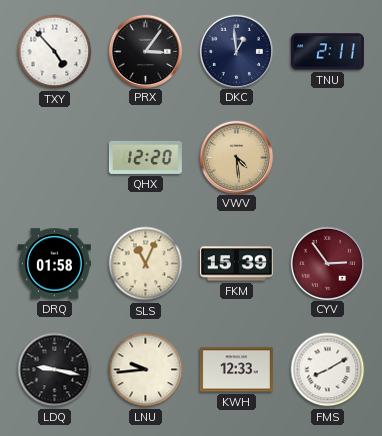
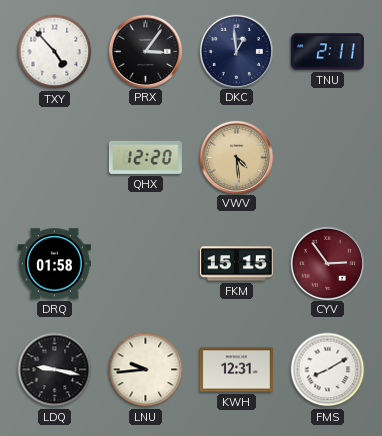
SLS: 11:04 -> none
FKM: 15:39 -> 15:15
KWH: 12:33 -> 12:31
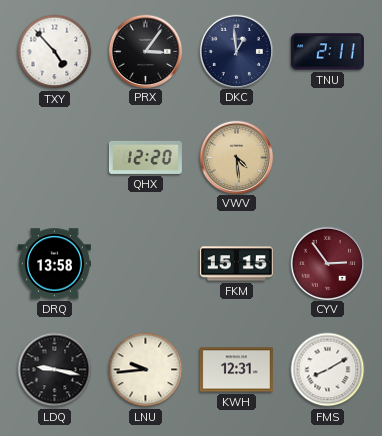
DRQ: 01:58 -> 13:58
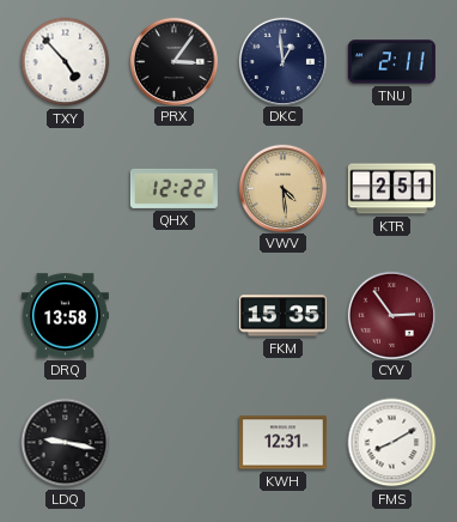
QHX: 12:20 -> 12:22
KTR: none -> 2:51
FKM: 15:15 -> 15:35
LNU: 9:44 -> none
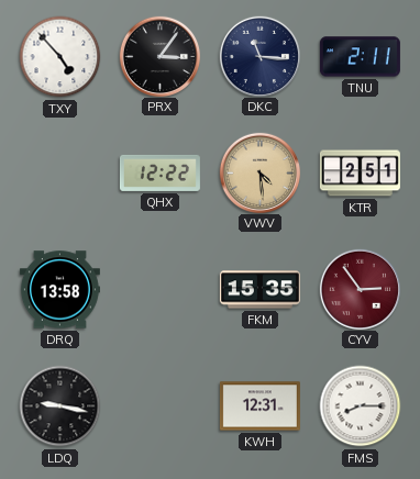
DKC: 12:59 -> 11:16
FMS: 8:10 -> 8:15
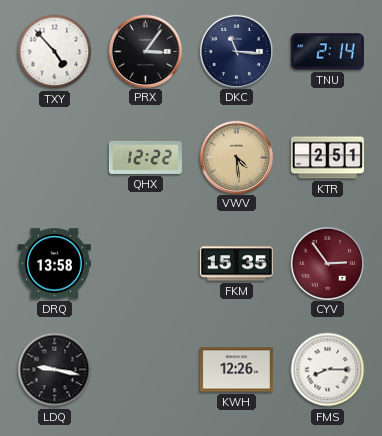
TNU: 2:11 -> 2:14
KWH: 12:31 -> 12:26
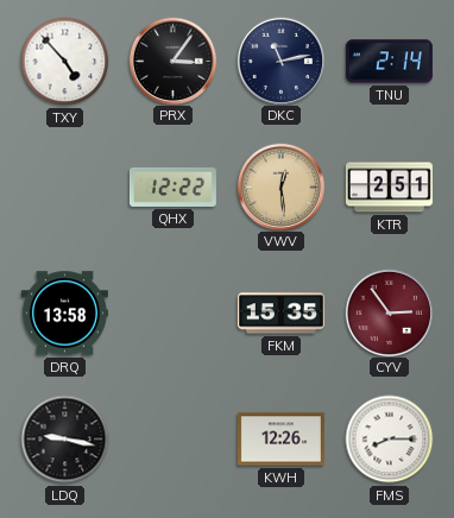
DKC: 11:16 -> 11:13
VWV: 4:29 -> 12:29
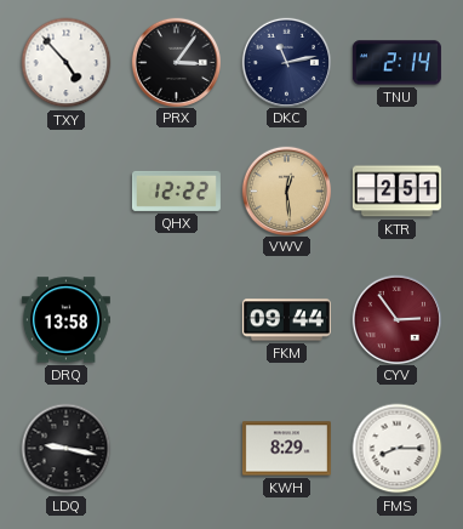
FKM: 15:35 -> 09:44
KWH: 12:26 -> 8:29
